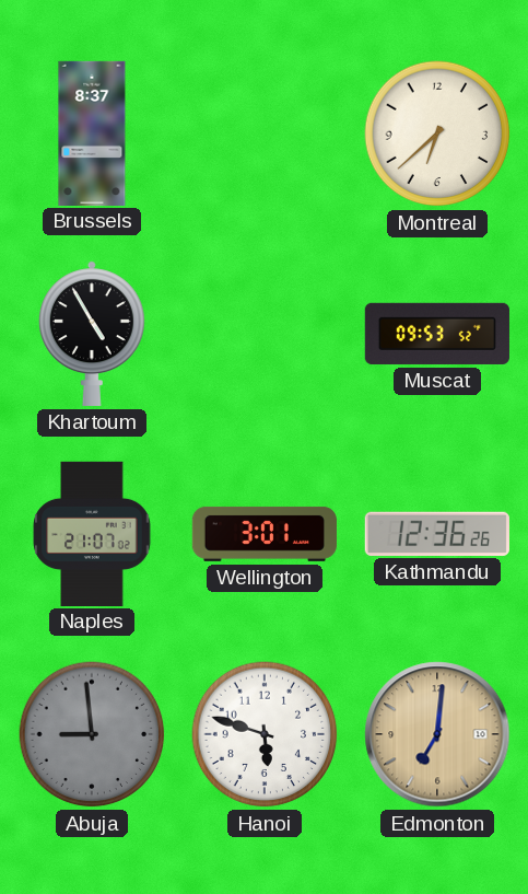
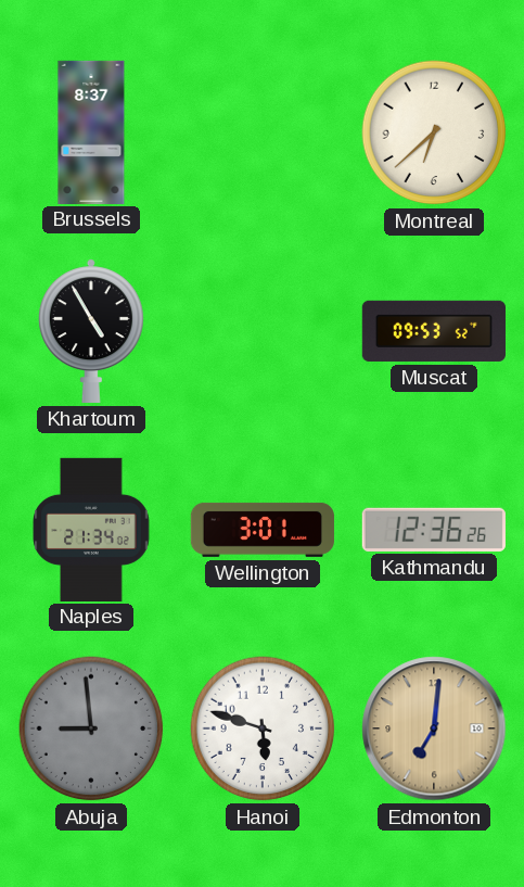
Naples: 21:07 -> 21:34
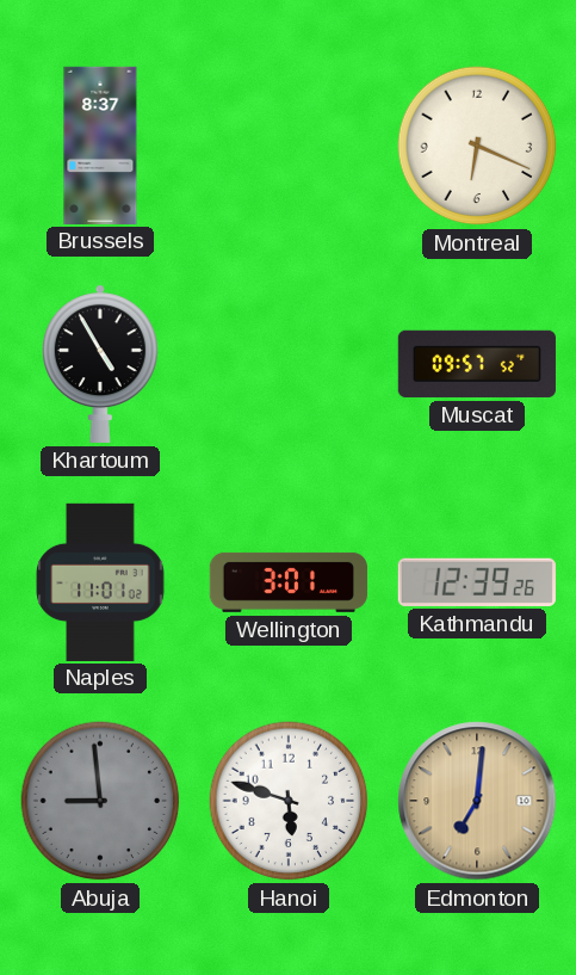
Montreal: 6:38 -> 6:19
Muscat: 09:53 -> 09:57
Naples: 21:34 -> 11:01
Kathmandu: 12:36 -> 12:39
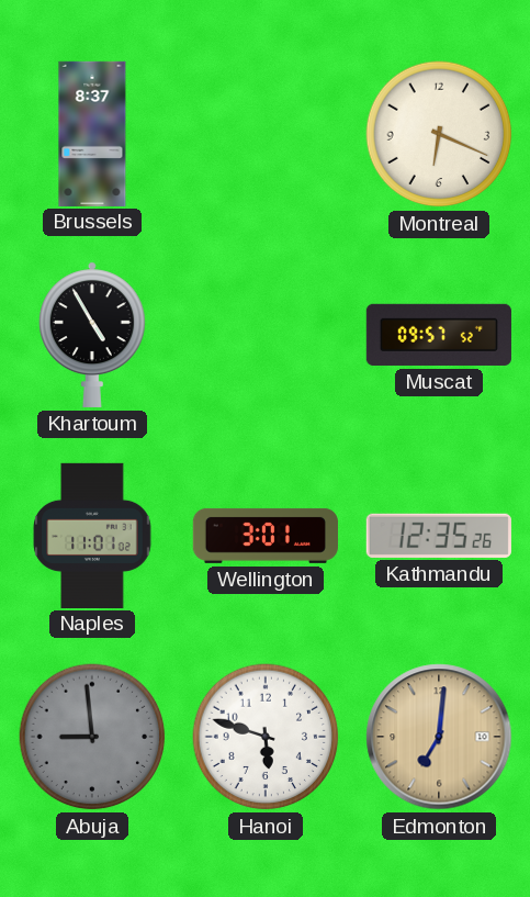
Kathmandu: 12:39 -> 12:35
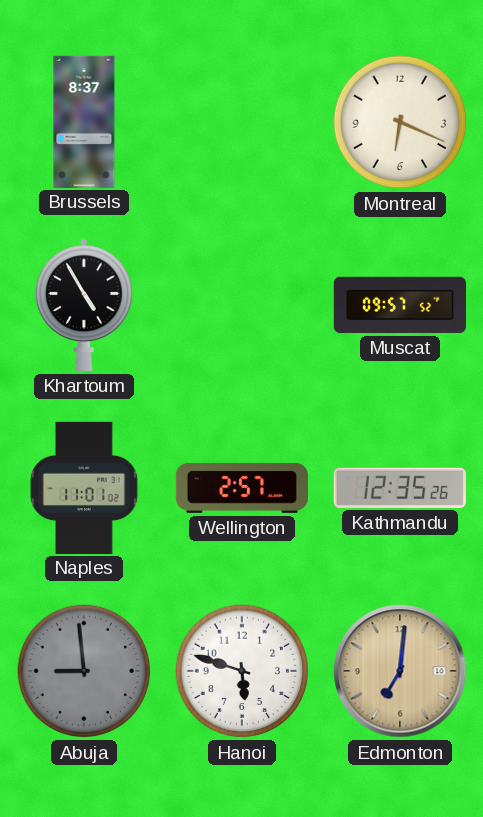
Wellington: 3:01 -> 2:57
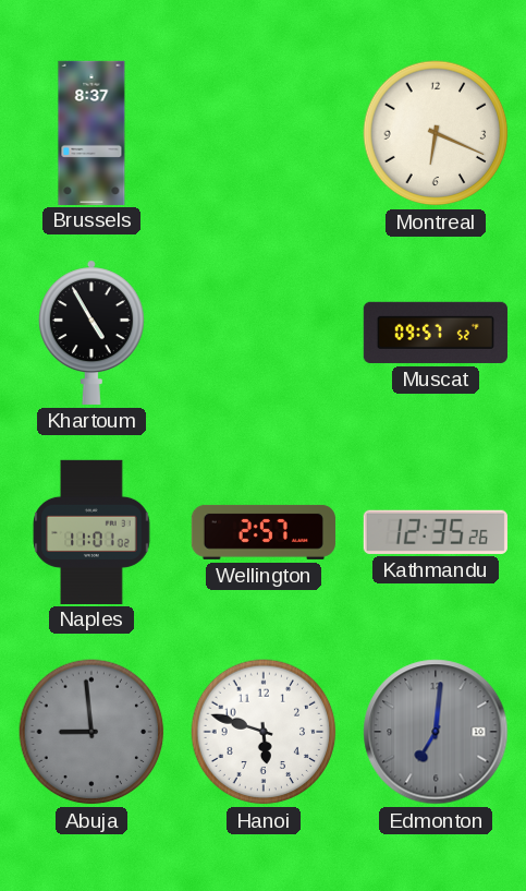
Edmonton dial: champagne -> grey
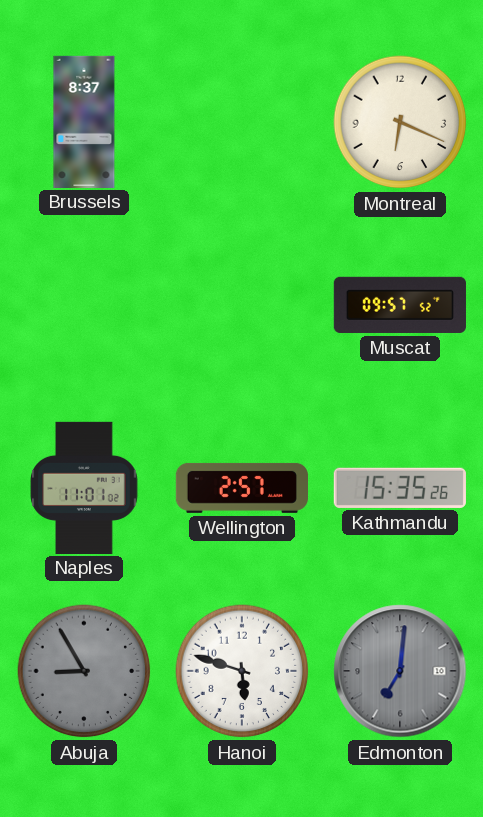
Khartoum: 4:55 -> none
Kathmandu: 12:35 -> 15:35
Abuja: 8:59 -> 8:55
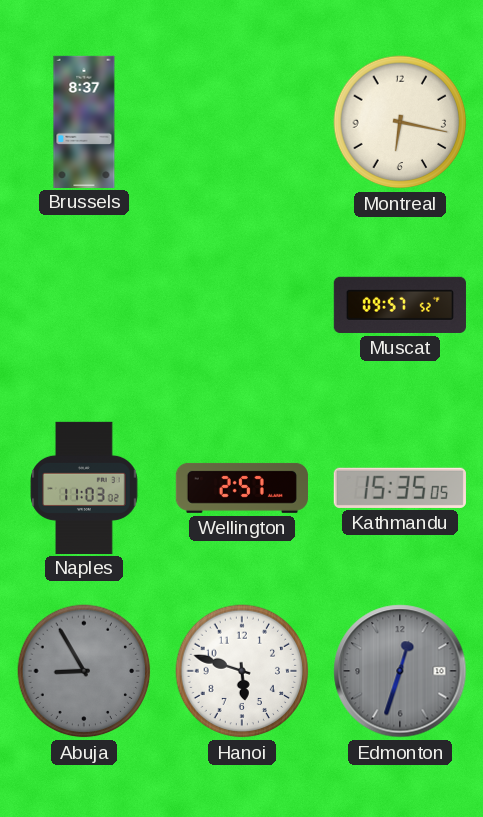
Montreal: 6:19 -> 6:17
Naples: 11:01 -> 11:03
Kathmandu: 15:35:26 -> 15:35:05
Edmonton: 7:01 -> 12:33
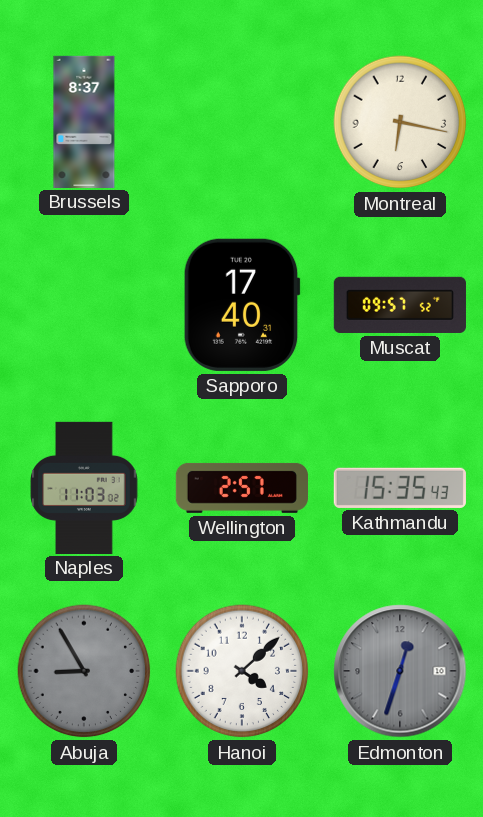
Sapporo: none -> 17:40
Kathmandu: 15:35:05 -> 15:35:43
Hanoi: 5:48 -> 4:08
